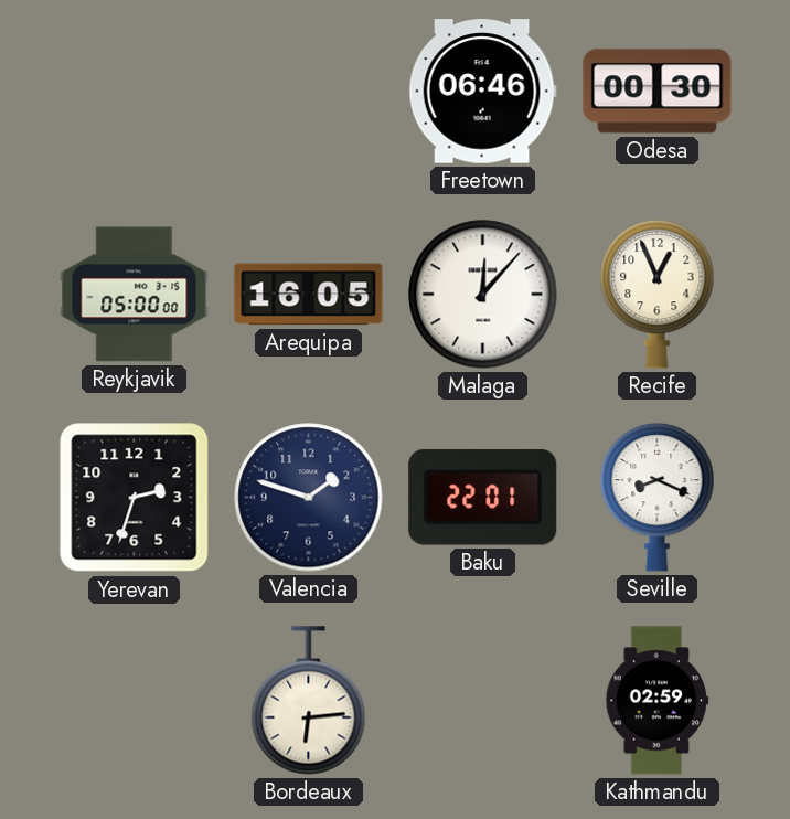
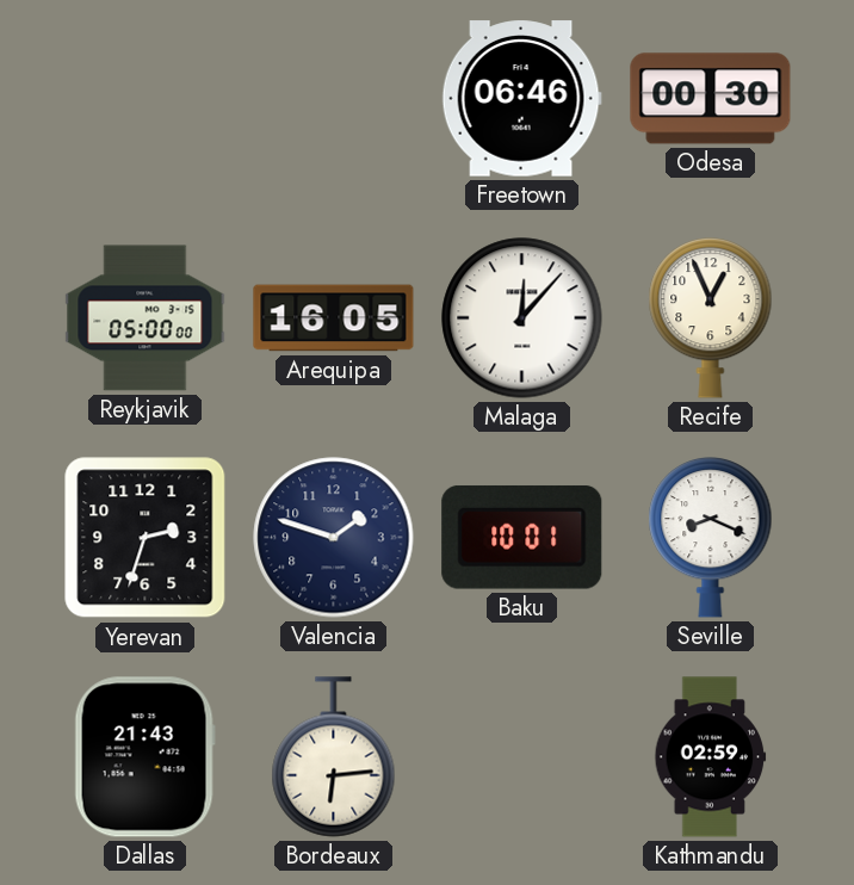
Baku: 22:01 -> 10:01
Dallas: none -> 21:43
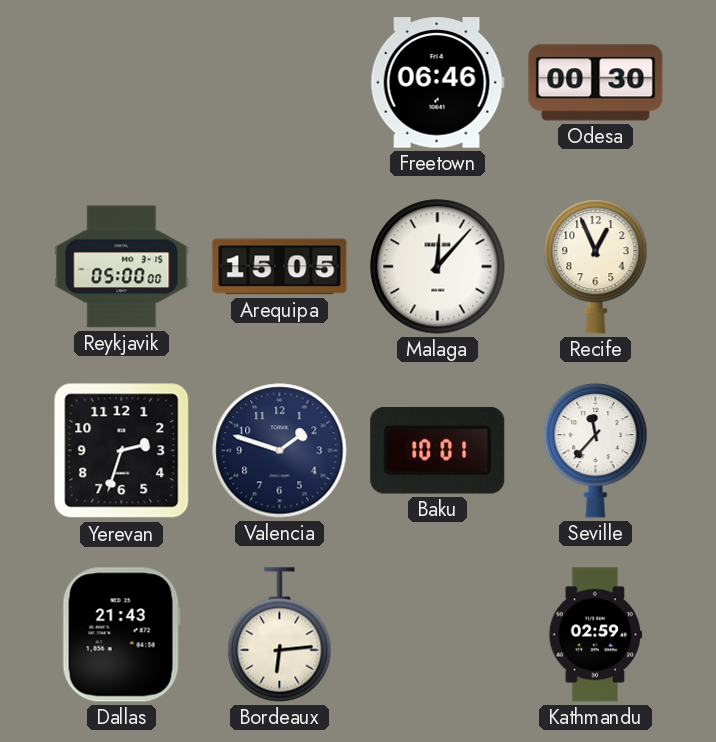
Arequipa: 16:05 -> 15:05
Seville: 8:19 -> 11:37
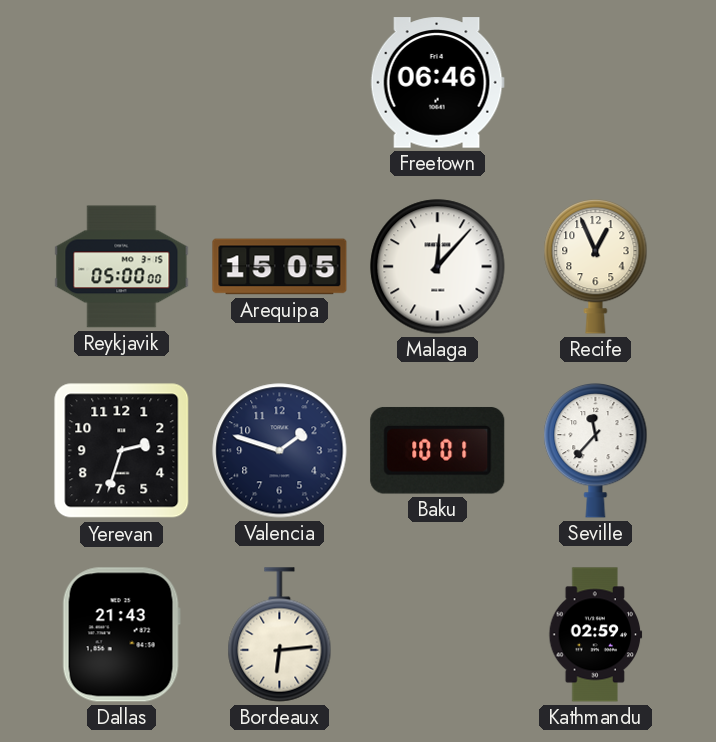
Odesa: 00:30 -> none
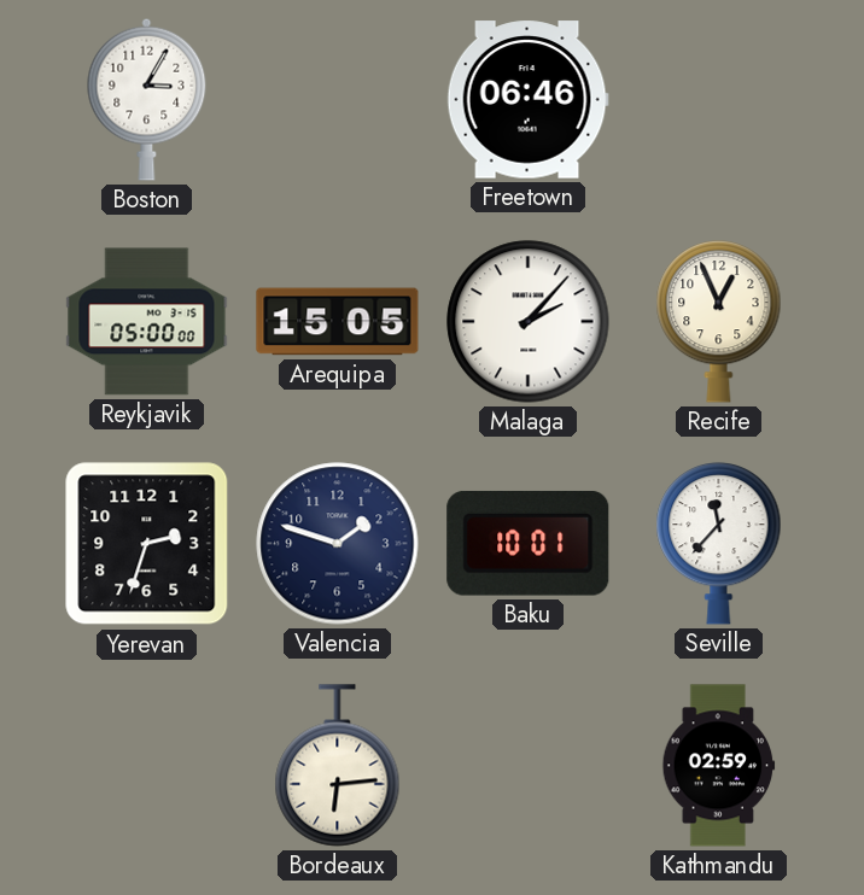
Boston: none -> 3:05
Malaga: 12:07 -> 2:07
Dallas: 21:43 -> none
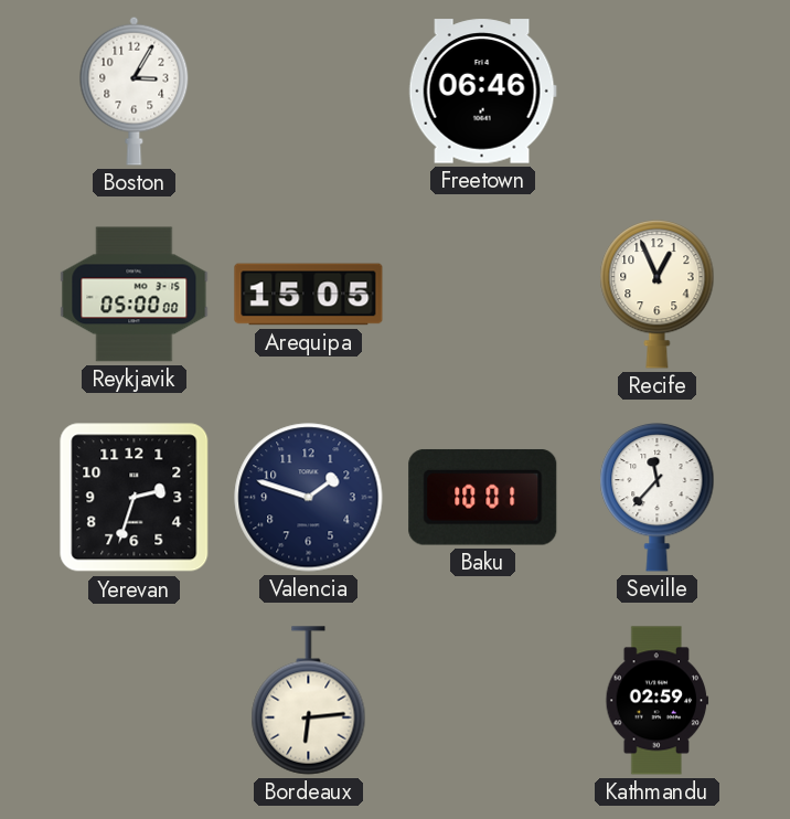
Malaga: 2:07 -> none
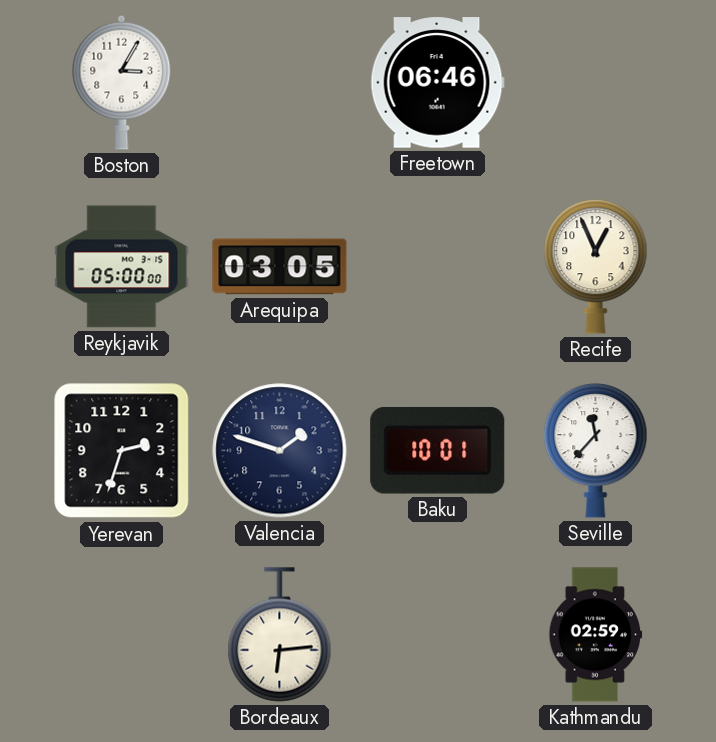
Arequipa: 15:05 -> 03:05
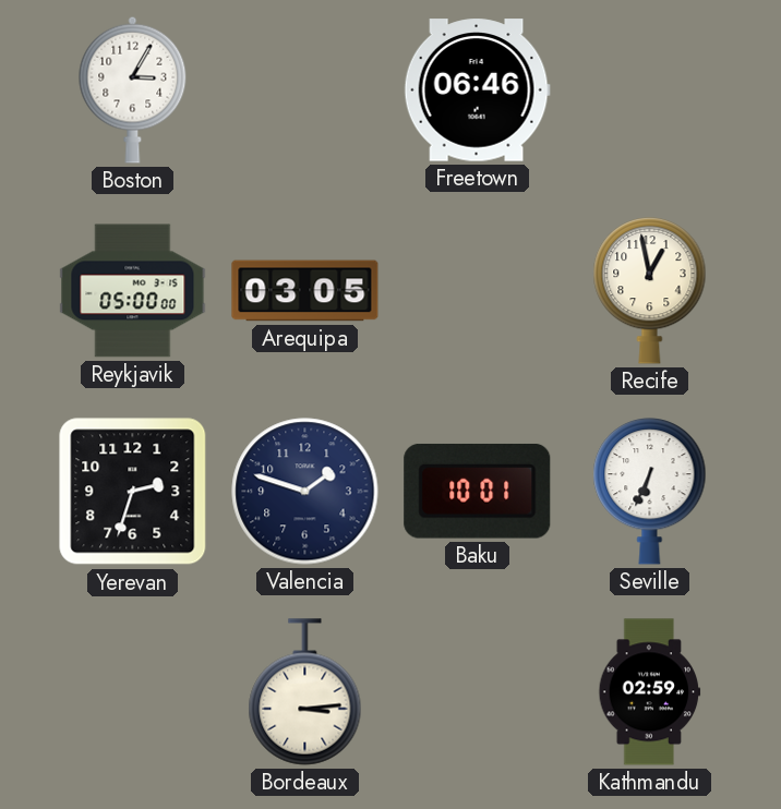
Recife: 12:56 -> 12:58
Seville: 11:37 -> 6:34
Bordeaux: 6:14 -> 3:14
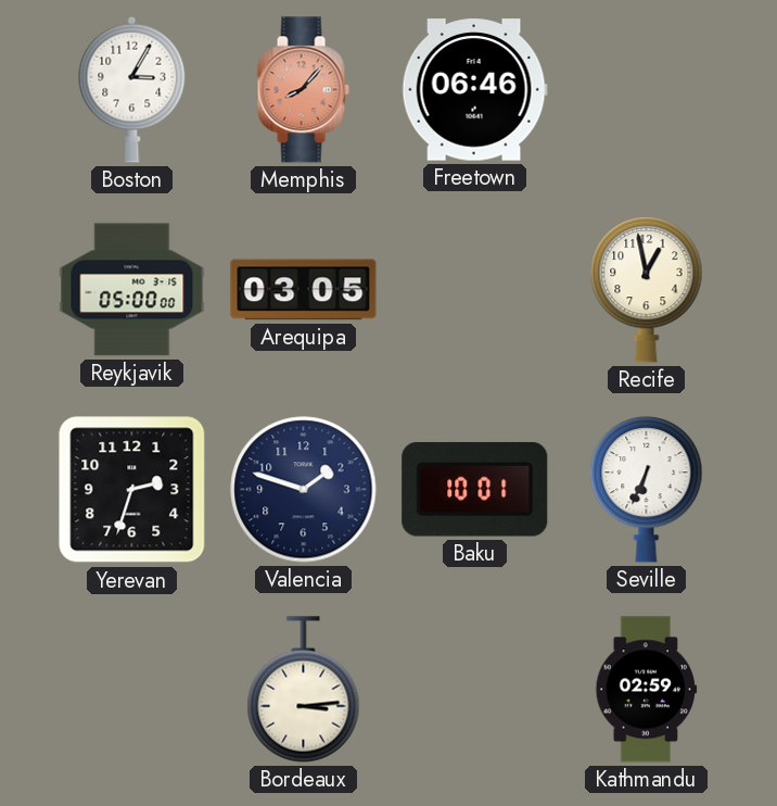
Memphis: none -> 8:07
